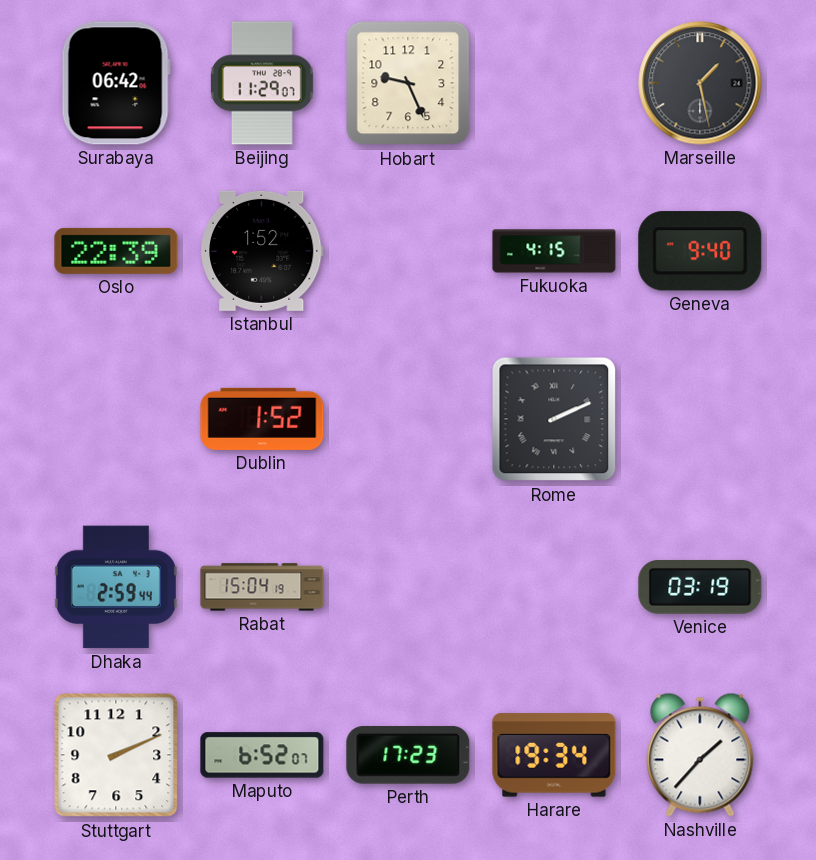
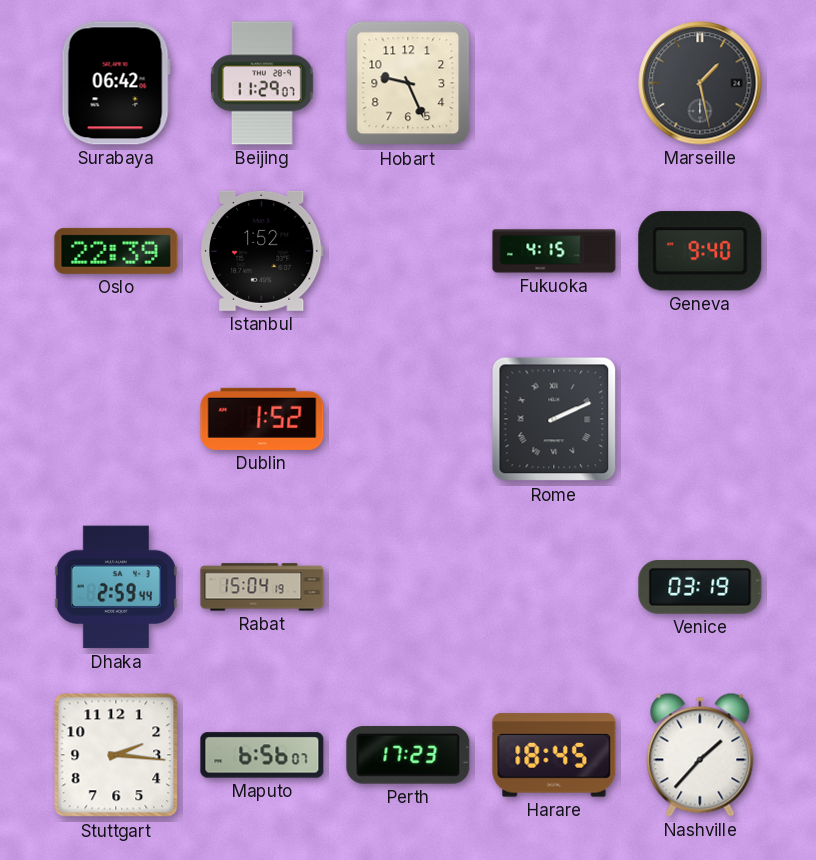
Stuttgart: 2:11 -> 2:16
Maputo: 6:52 -> 6:56
Harare: 19:34 -> 18:45
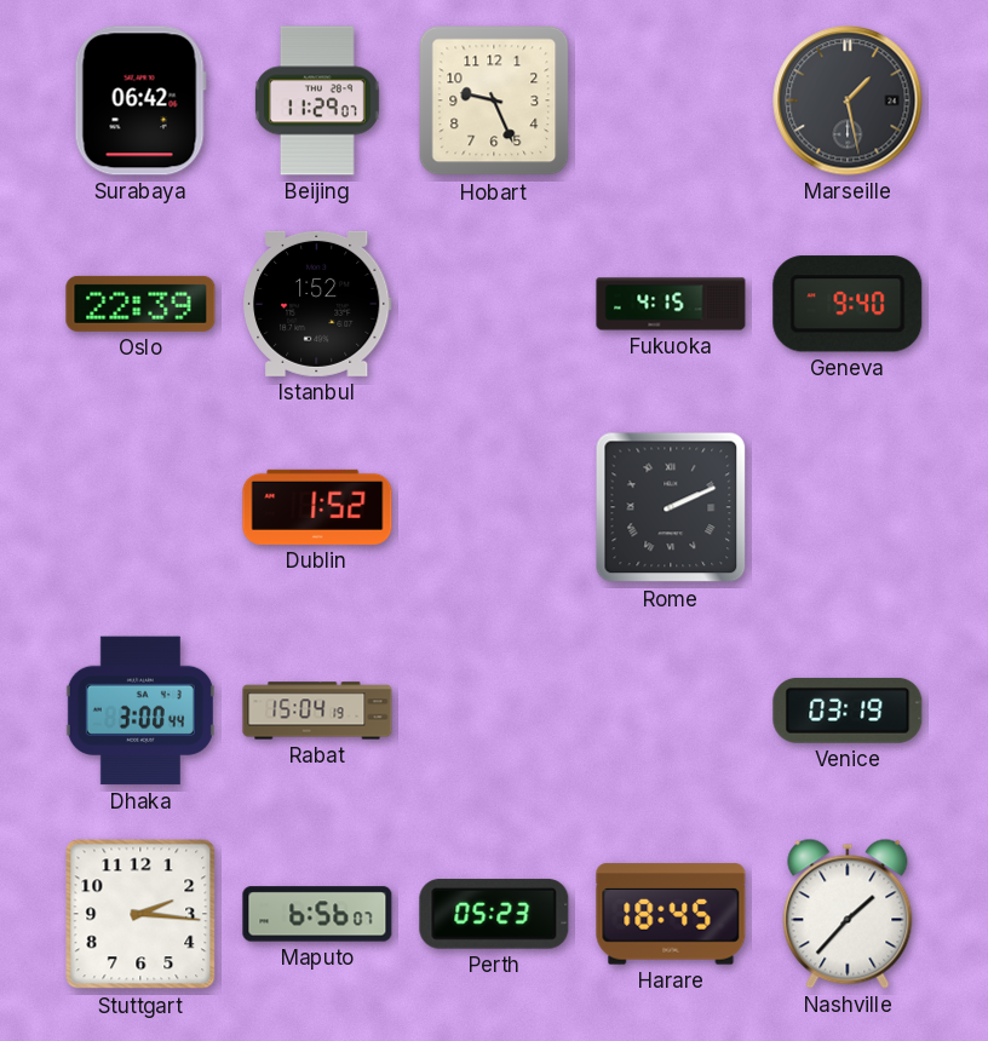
Dhaka: 2:59 -> 3:00
Perth: 17:23 -> 05:23
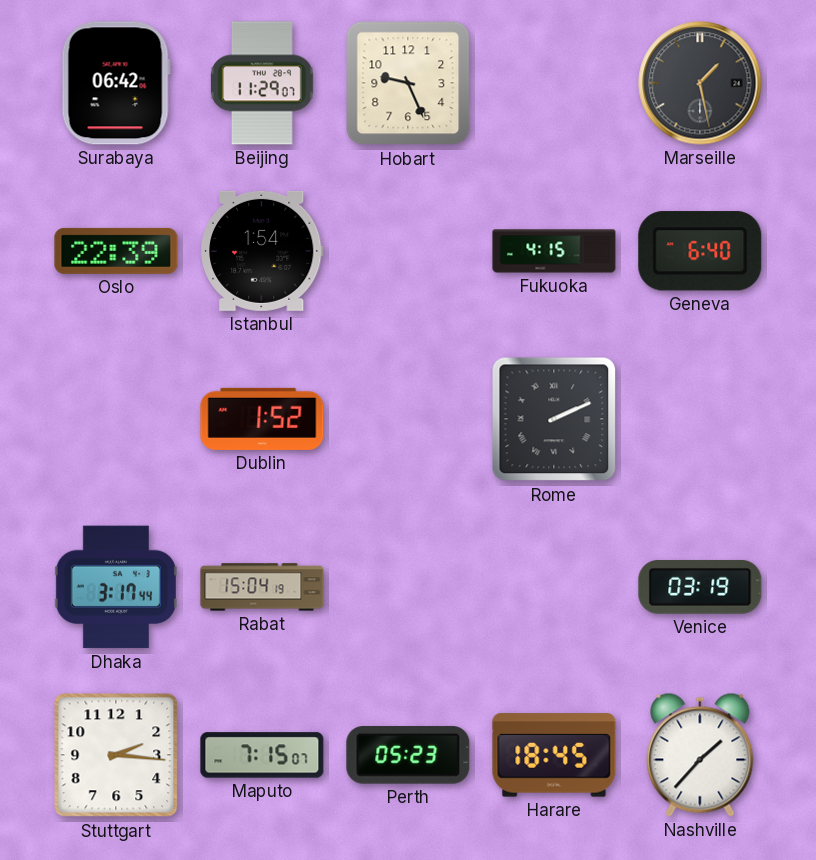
Istanbul: 1:52 -> 1:54
Geneva: 9:40 -> 6:40
Dhaka: 3:00 -> 3:17
Maputo: 6:56 -> 7:15
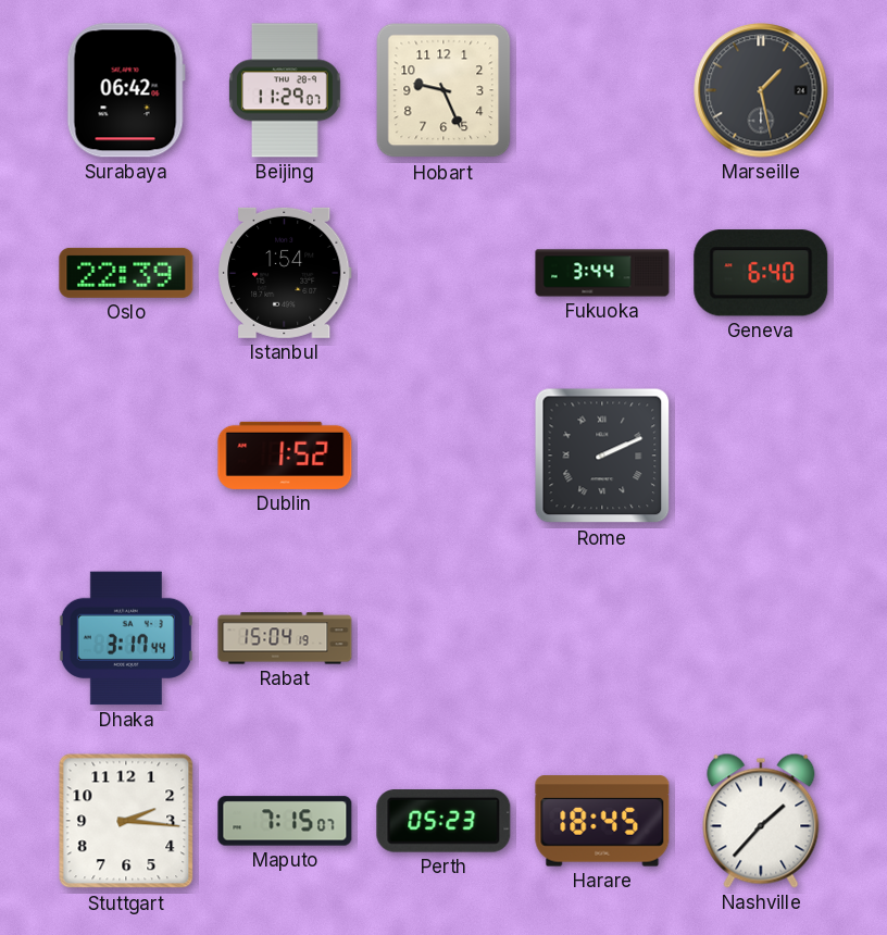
Fukuoka: 4:15 -> 3:44
Venice: 03:19 -> none
